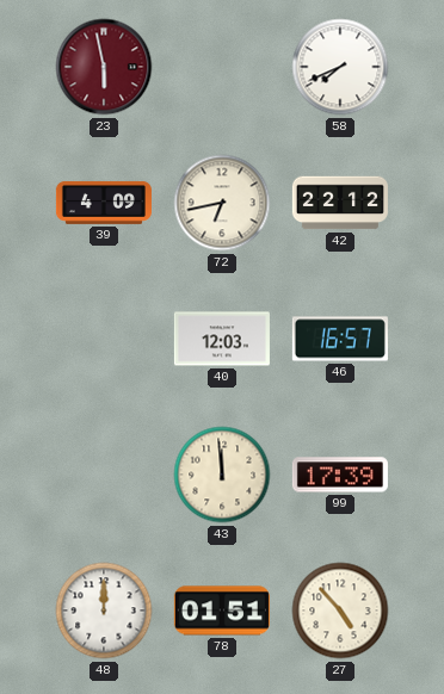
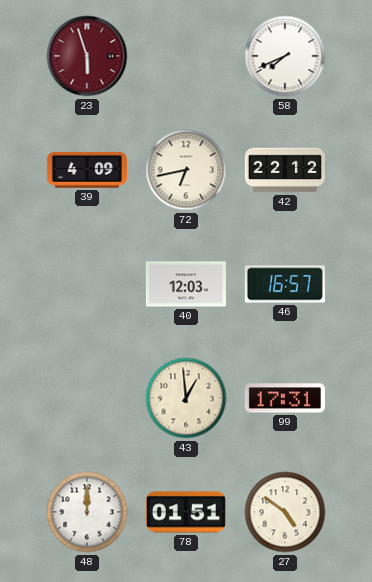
23: 5:58 -> 5:57
43: 11:59 -> 12:59
99: 17:39 -> 17:31
27: 4:53 -> 4:51
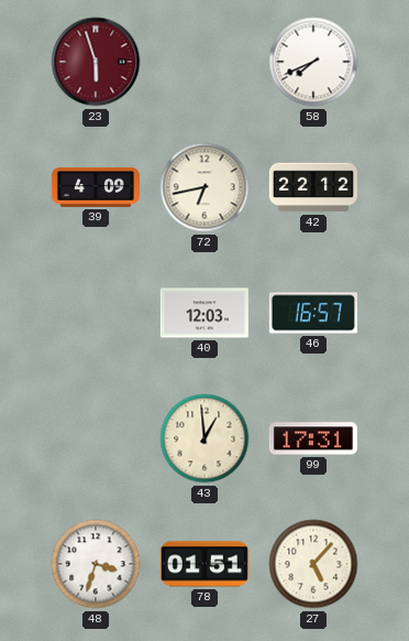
48: 12:00 -> 3:33
27: 4:51 -> 5:07
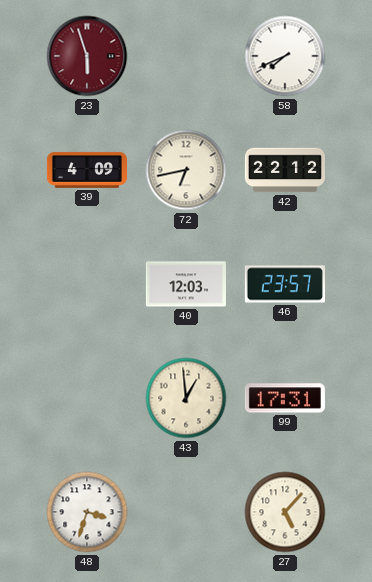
46: 16:57 -> 23:57
78: 01:51 -> none
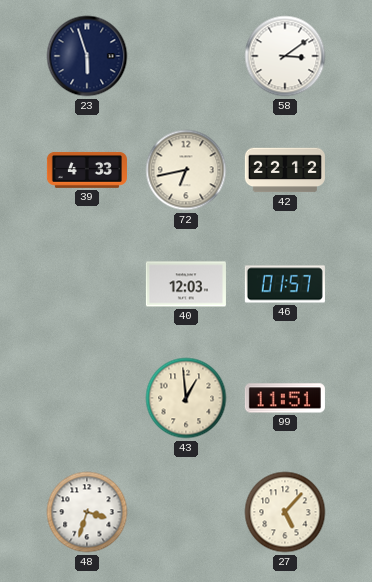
23 dial: burgundy -> navy
58: 7:41 -> 3:09
39: 4:09 -> 4:33
46: 23:57 -> 01:57
99: 17:31 -> 11:51
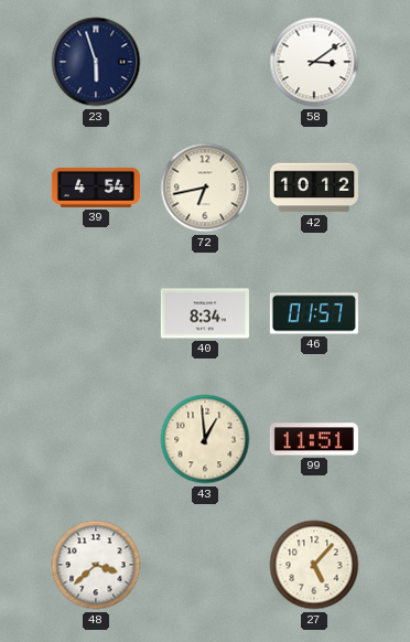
39: 4:33 -> 4:54
42: 22:12 -> 10:12
40: 12:03 -> 8:34
48: 3:33 -> 3:38
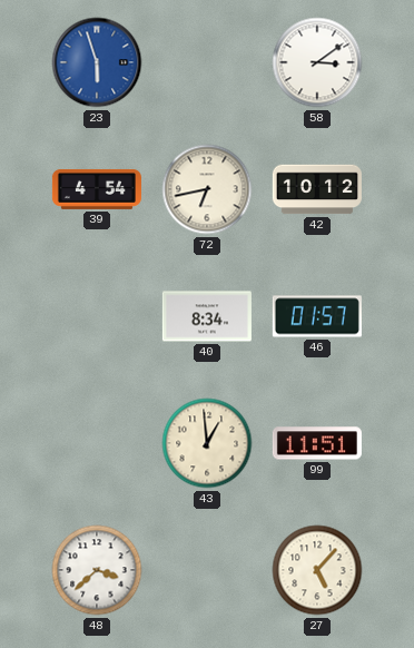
23 dial: navy -> blue
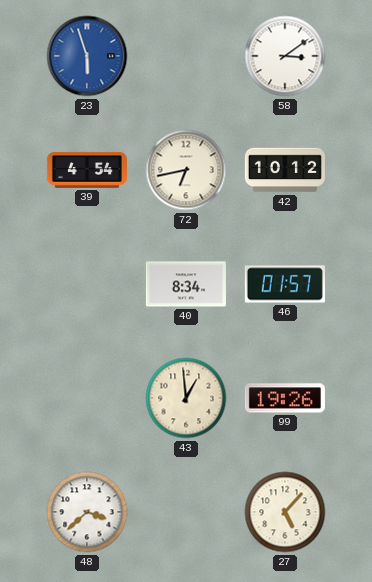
99: 11:51 -> 19:26
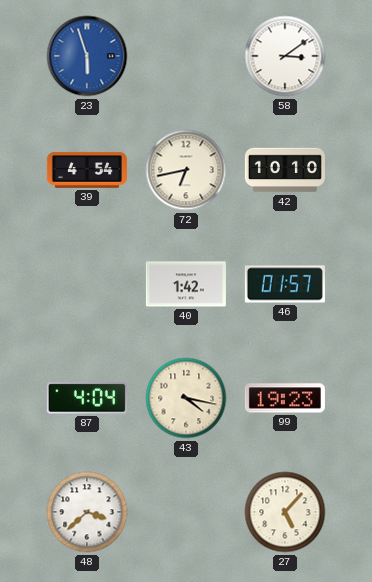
42: 10:12 -> 10:10
40: 8:34 -> 1:42
87: none -> 4:04
43: 12:59 -> 4:17
99: 19:26 -> 19:23
